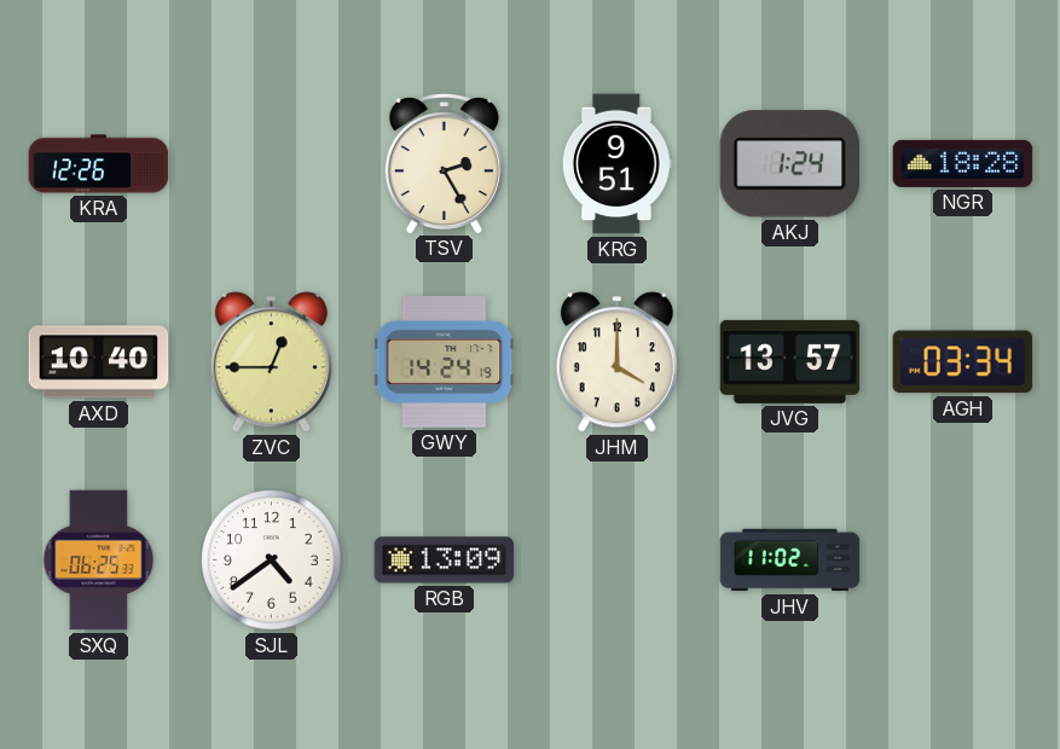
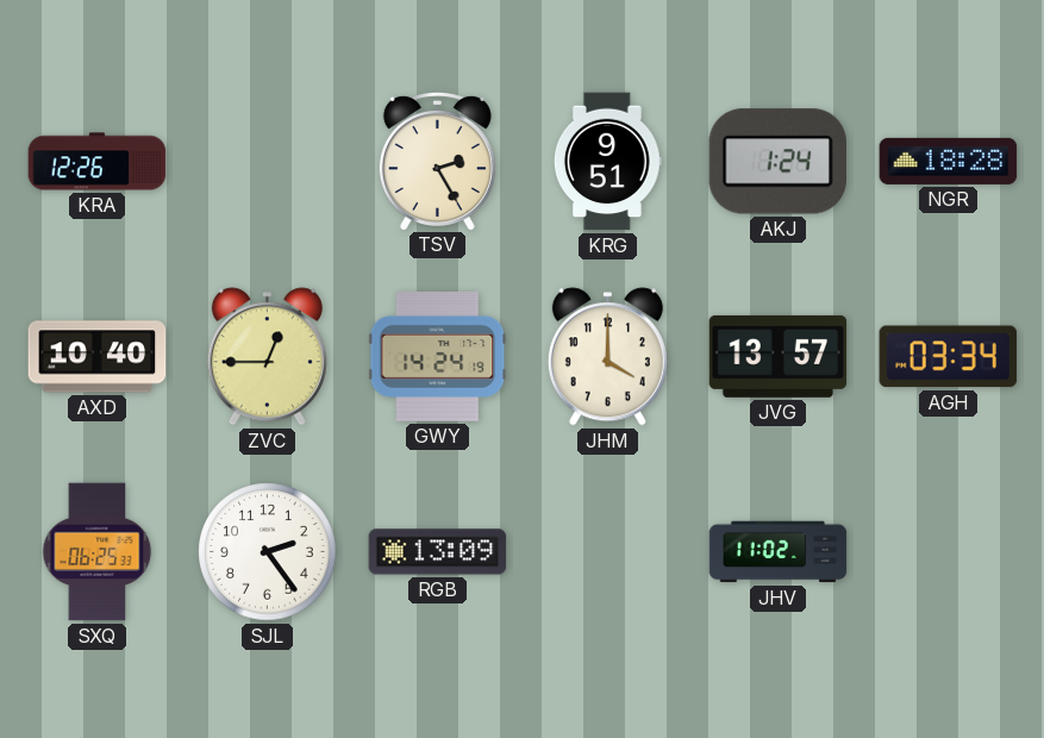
SJL: 4:39 -> 2:24
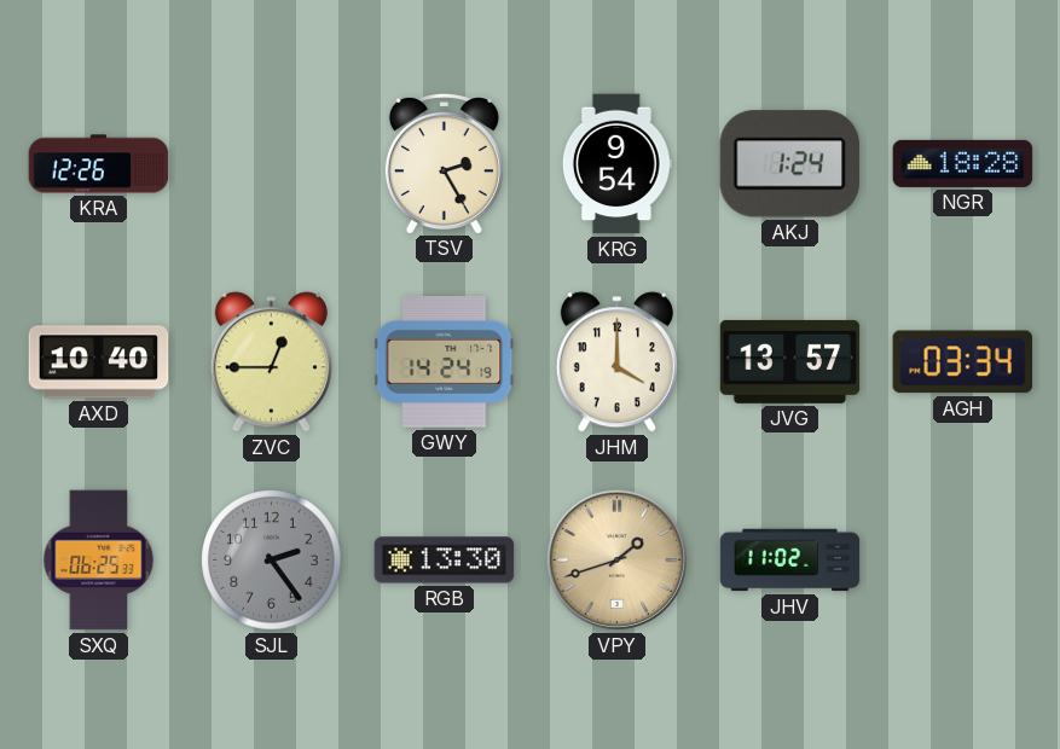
KRG: 9:51 -> 9:54
SJL dial: white -> grey
RGB: 13:09 -> 13:30
VPY: none -> 1:42
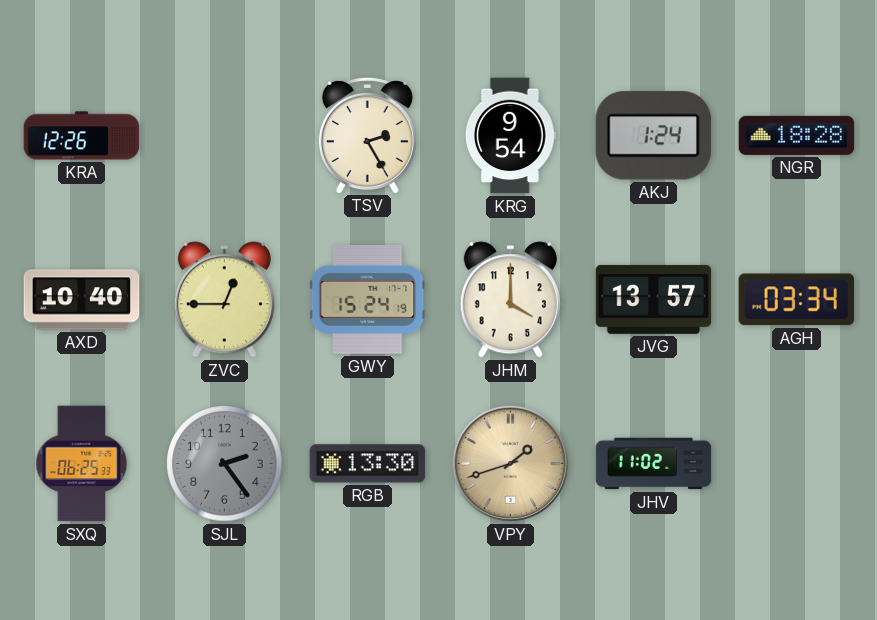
GWY: 14:24 -> 15:24
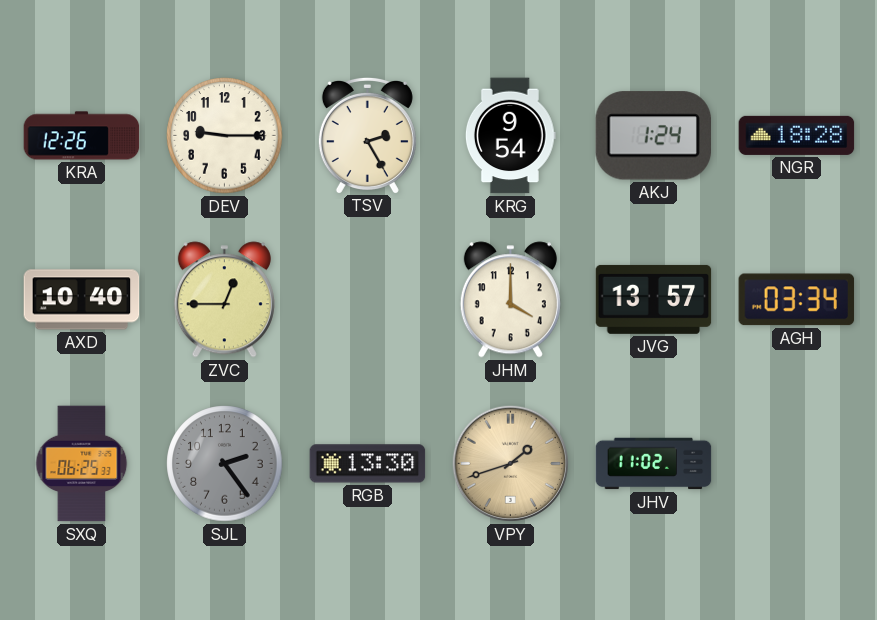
DEV: none -> 9:15
GWY: 15:24 -> none
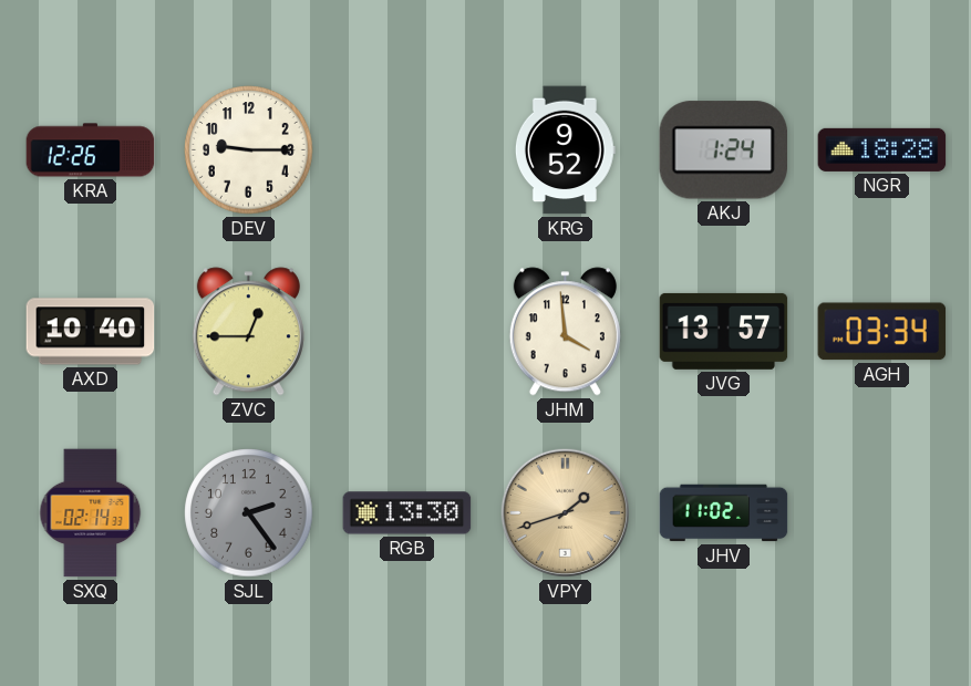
TSV: 2:25 -> none
KRG: 9:54 -> 9:52
JHM: 4:00 -> 3:59
SXQ: 06:25 -> 02:14
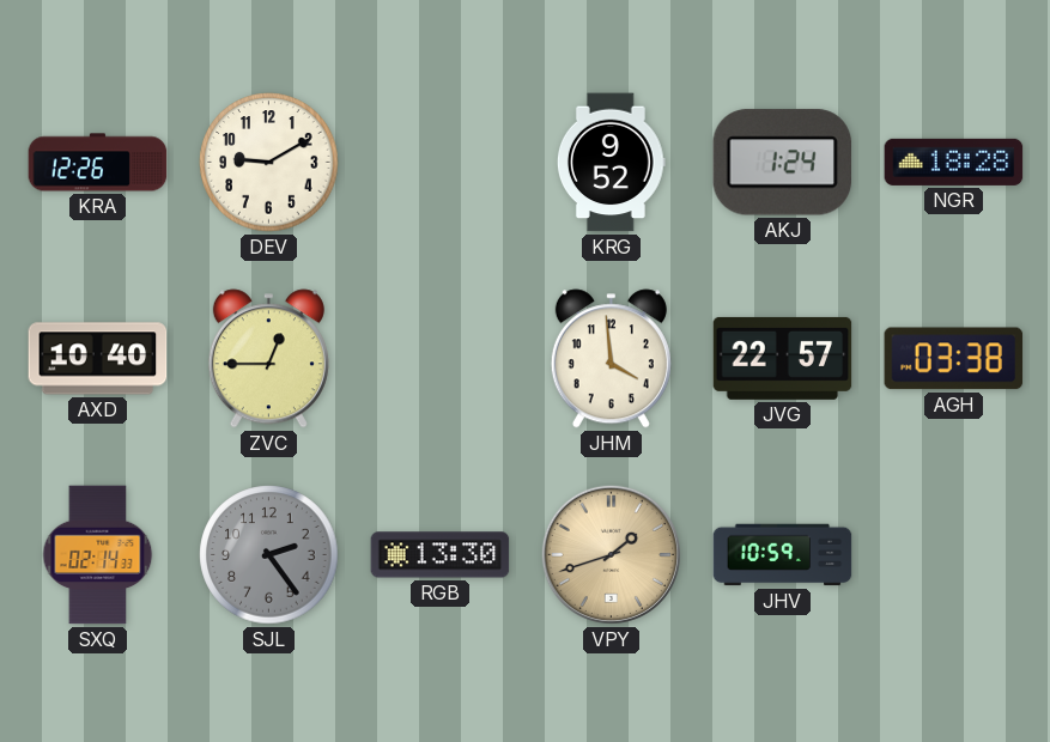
DEV: 9:15 -> 9:10
JVG: 13:57 -> 22:57
AGH: 03:34 -> 03:38
JHV: 11:02 -> 10:59
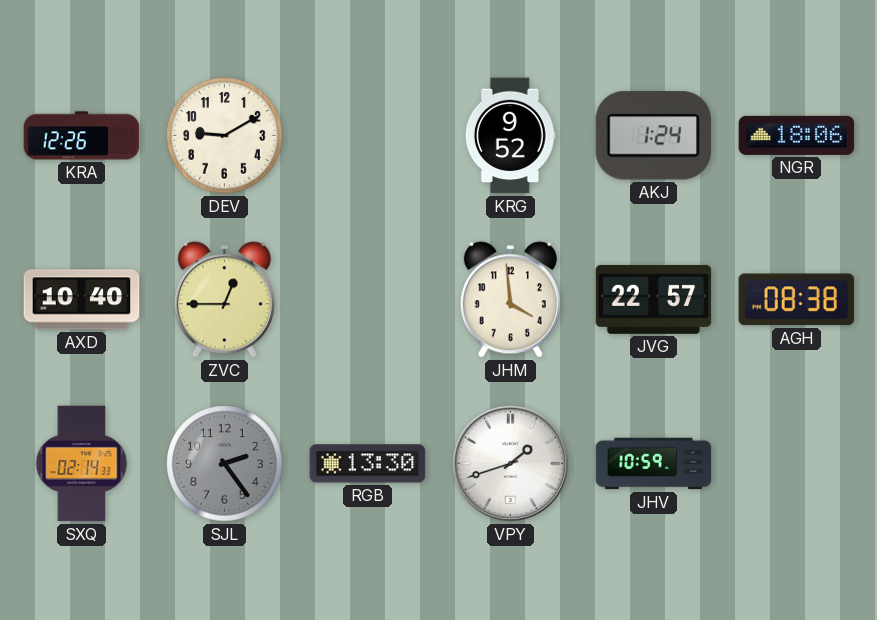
NGR: 18:28 -> 18:06
AGH: 03:38 -> 08:38
VPY dial: champagne -> white
